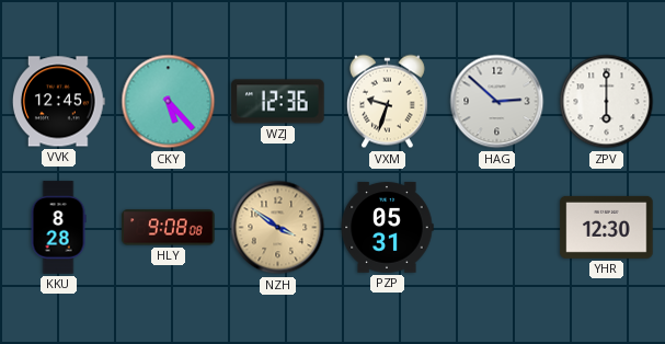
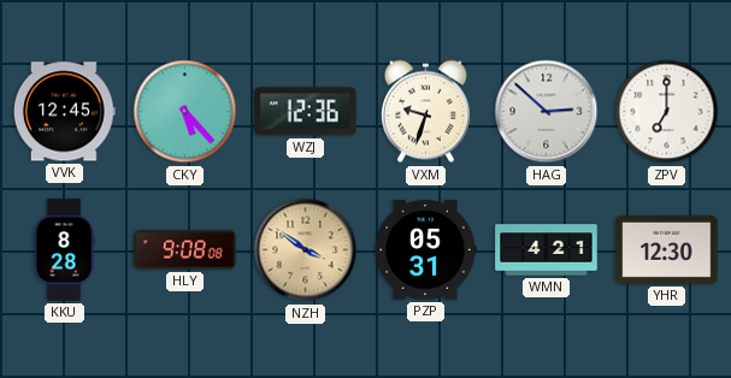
ZPV: 6:00 -> 7:00
WMN: none -> 4:21
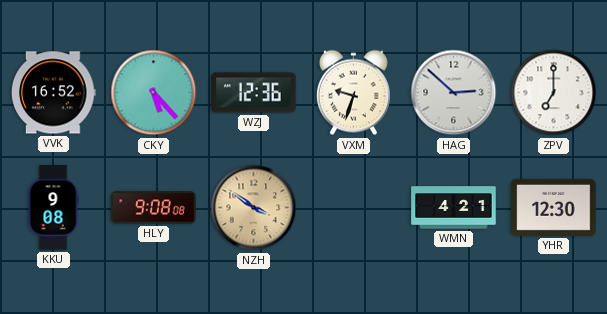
VVK: 12:45 -> 16:52
KKU: 8:28 -> 9:08
PZP: 05:31 -> none
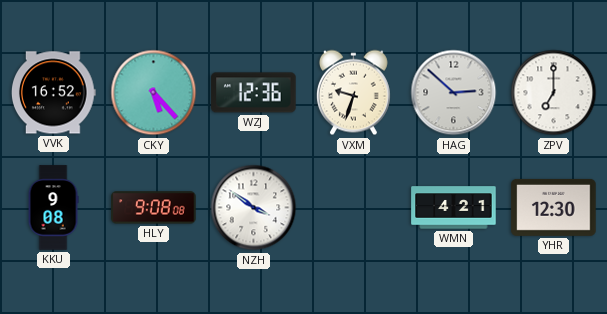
NZH dial: champagne -> white
